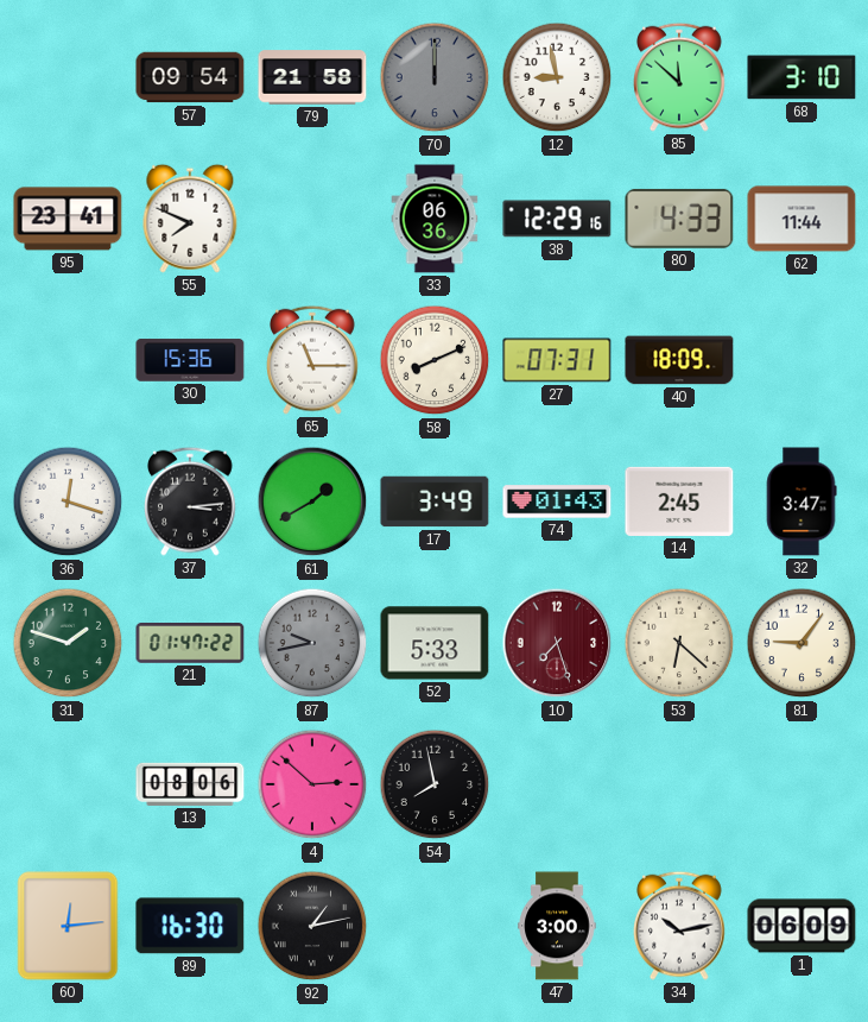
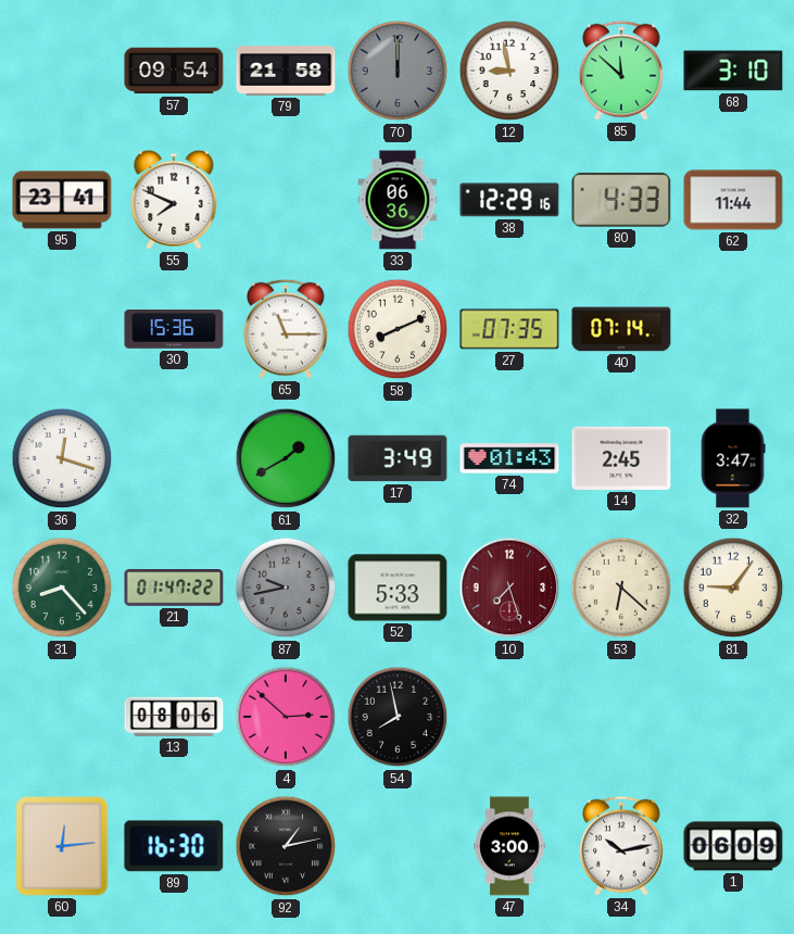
27: 07:31 -> 07:35
40: 18:09 -> 07:14
37: 3:14 -> none
31: 1:48 -> 8:23
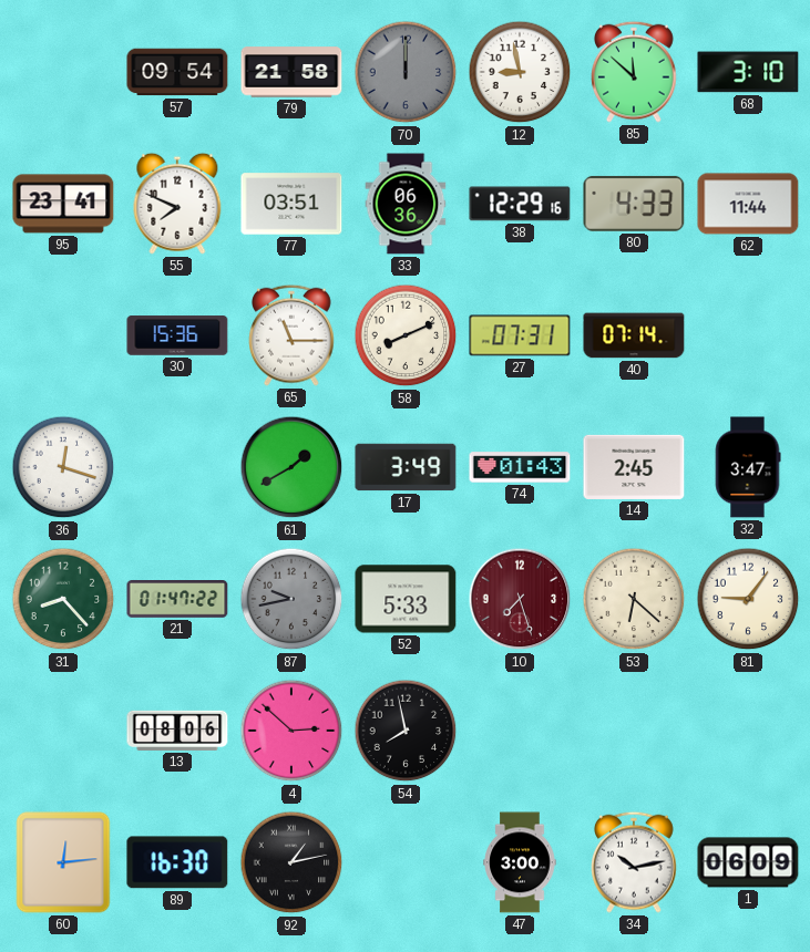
77: none -> 03:51
27: 07:35 -> 07:31
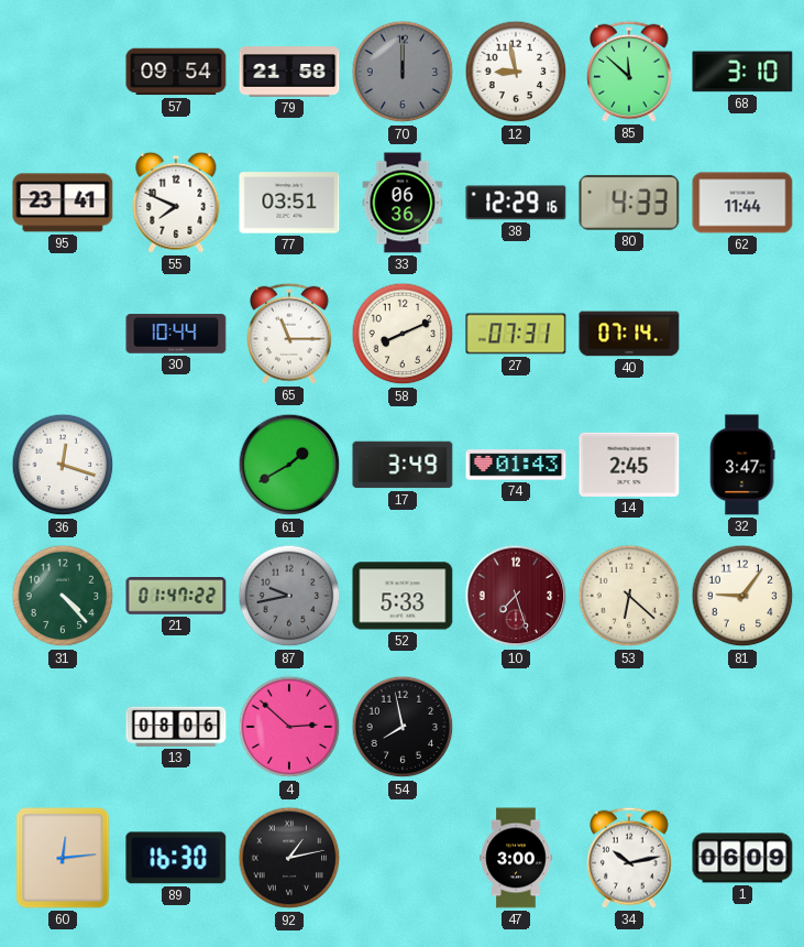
30: 15:36 -> 10:44
31: 8:23 -> 4:23
